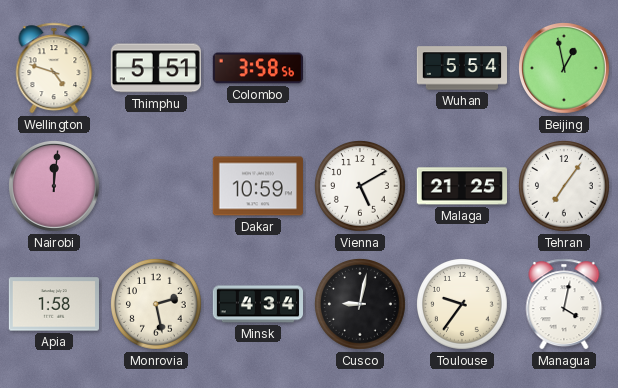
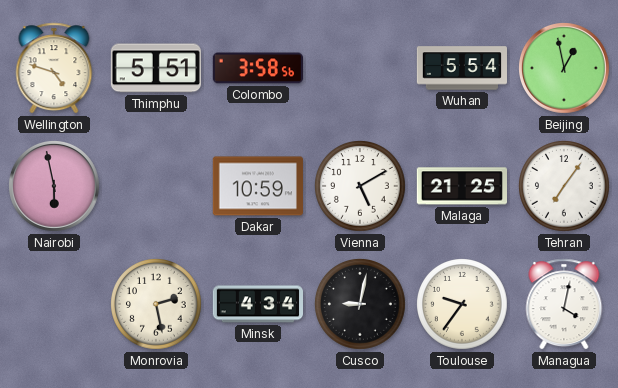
Nairobi: 12:01 -> 5:58
Apia: 1:58 -> none
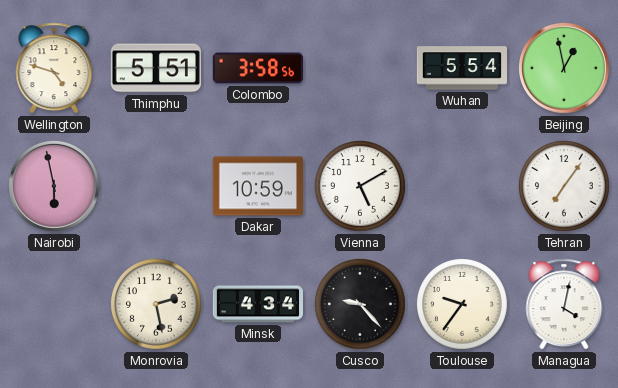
Malaga: 21:25 -> none
Cusco: 9:02 -> 9:23
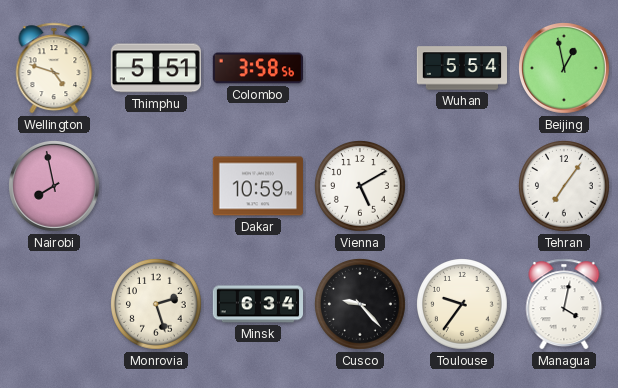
Nairobi: 5:58 -> 7:58
Monrovia: 2:28 -> 2:27
Minsk: 4:34 -> 6:34
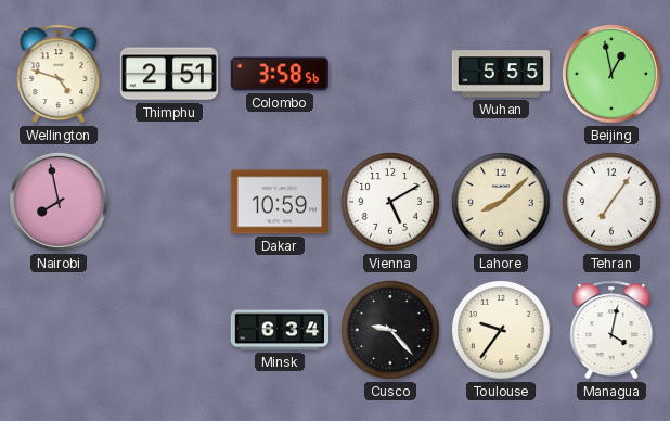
Thimphu: 5:51 -> 2:51
Wuhan: 5:54 -> 5:55
Lahore: none -> 8:08
Monrovia: 2:27 -> none
